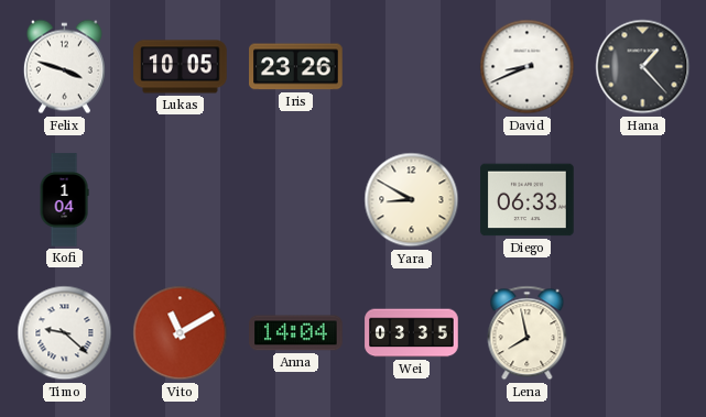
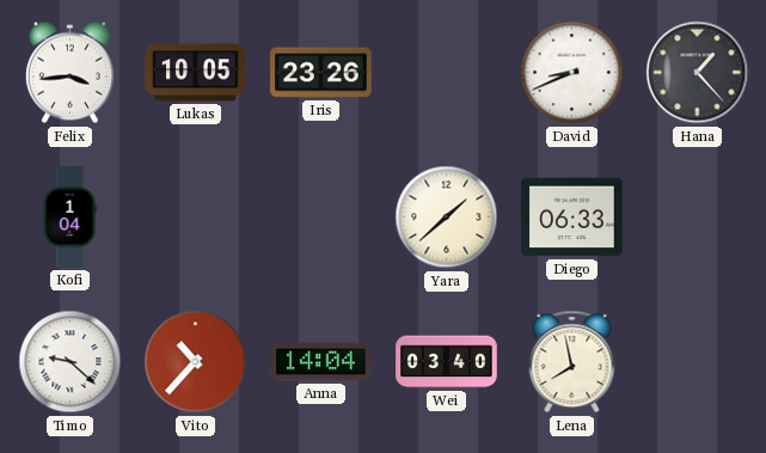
Felix: 3:48 -> 3:44
Yara: 8:50 -> 1:38
Vito: 11:10 -> 10:37
Wei: 03:35 -> 03:40
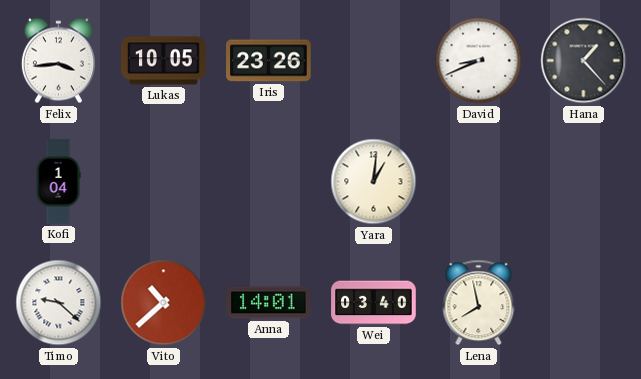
Yara: 1:38 -> 1:01
Diego: 06:33 -> none
Vito: 10:37 -> 10:38
Anna: 14:04 -> 14:01
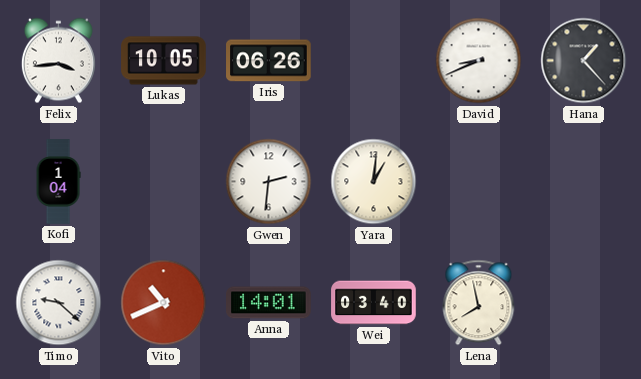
Iris: 23:26 -> 06:26
Gwen: none -> 2:31
Vito: 10:38 -> 10:41
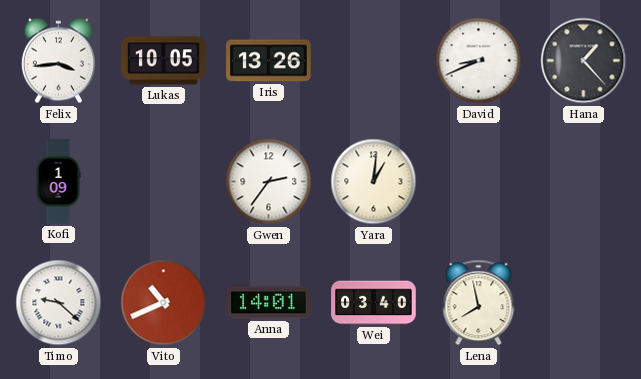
Iris: 06:26 -> 13:26
Kofi: 1:04 -> 1:09
Gwen: 2:31 -> 2:36
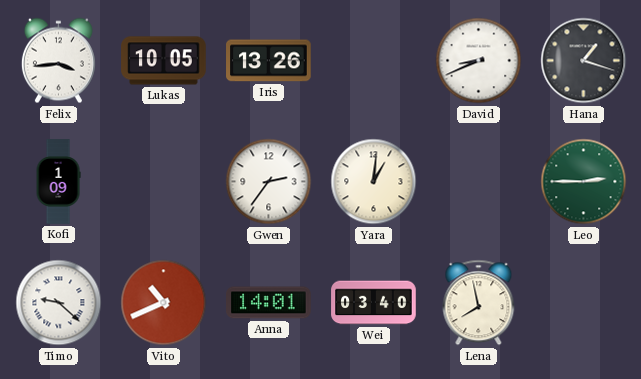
Hana: 1:23 -> 1:18
Leo: none -> 2:45
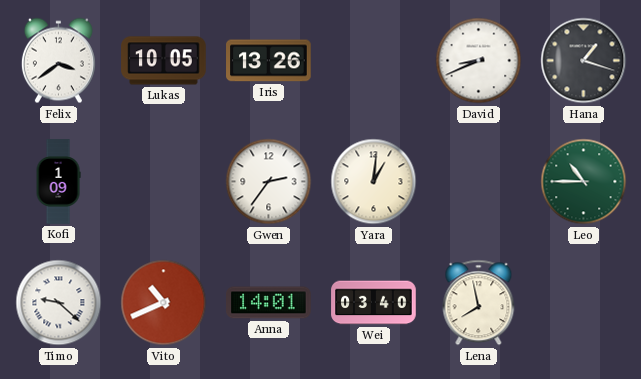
Felix: 3:44 -> 3:39
Leo: 2:45 -> 10:45
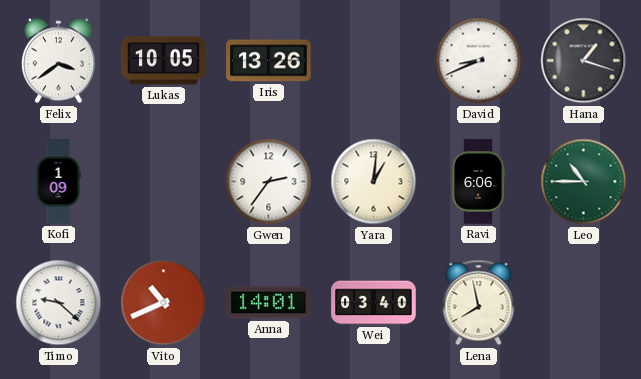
Ravi: none -> 6:06
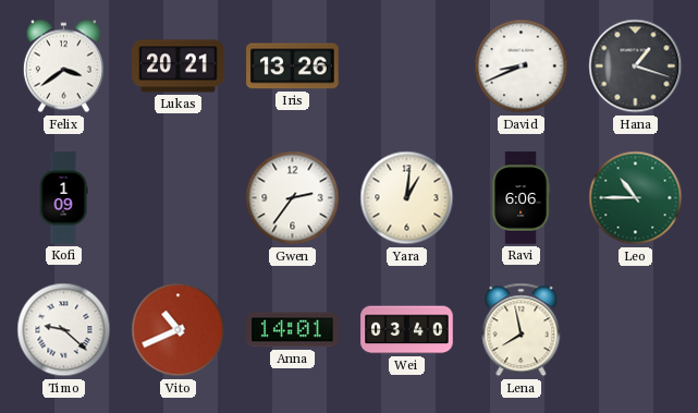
Lukas: 10:05 -> 20:21
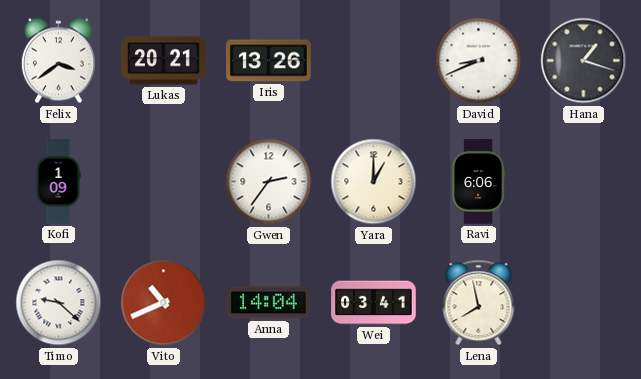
Yara: 1:01 -> 1:00
Leo: 10:45 -> none
Anna: 14:01 -> 14:04
Wei: 03:40 -> 03:41
